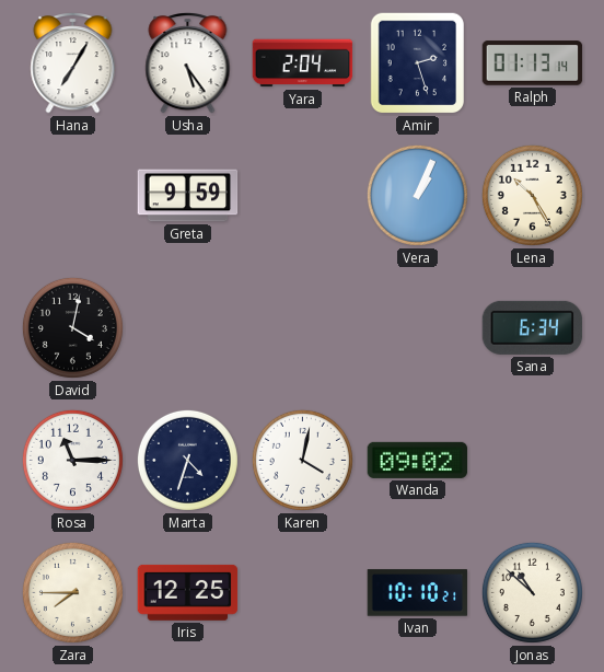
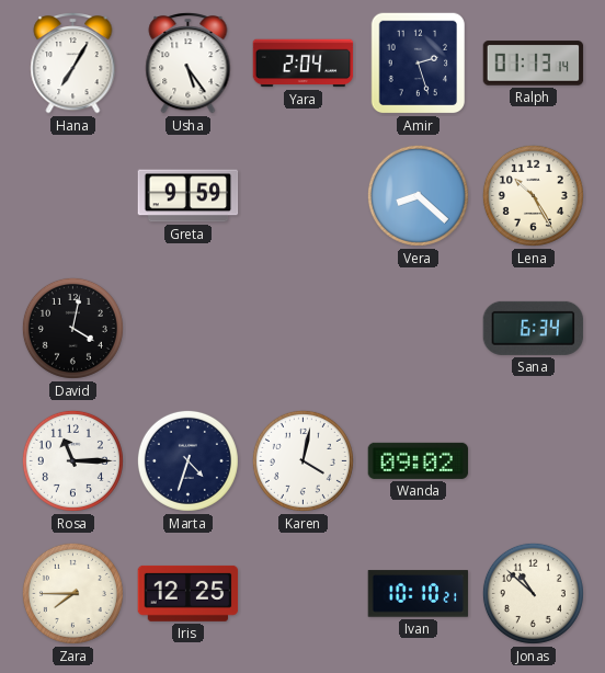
Vera: 1:04 -> 8:22
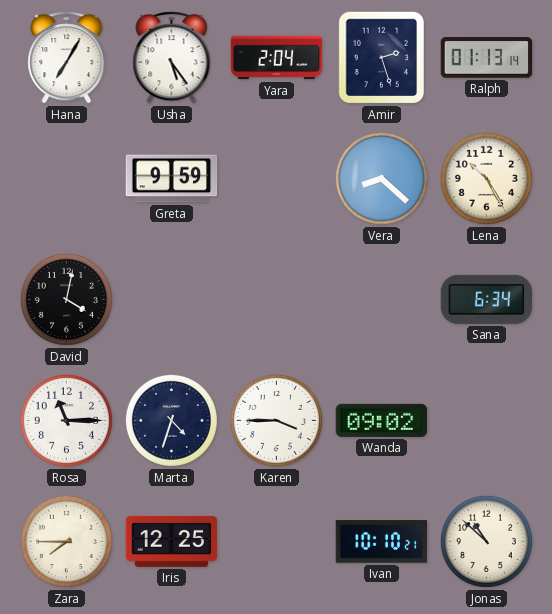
Karen: 4:02 -> 3:45
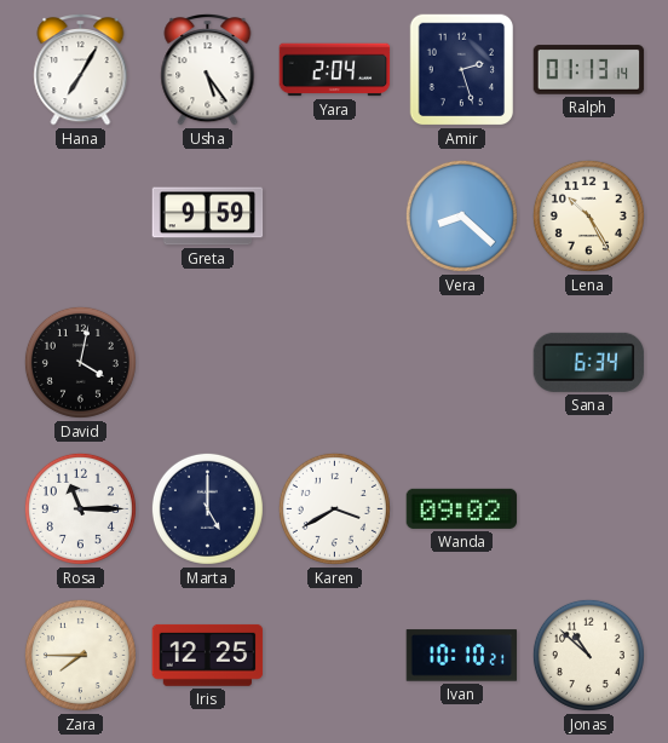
Marta: 4:33 -> 5:00
Karen: 3:45 -> 3:40
